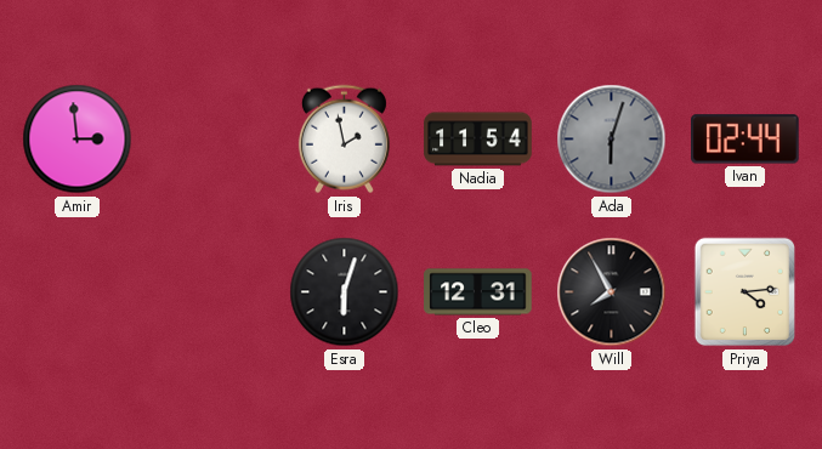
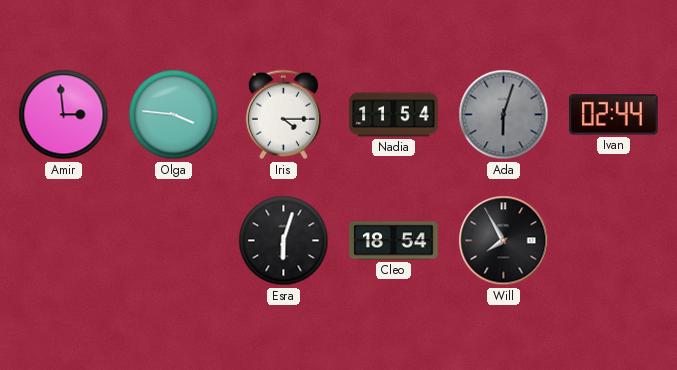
Olga: none -> 3:46
Iris: 1:58 -> 4:15
Cleo: 12:31 -> 18:54
Priya: 4:14 -> none
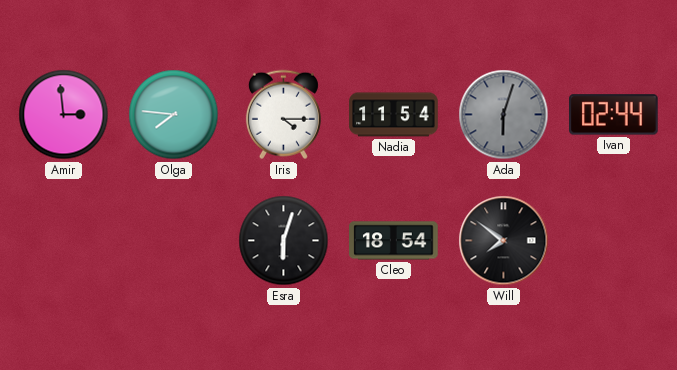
Olga: 3:46 -> 7:46
Will: 7:55 -> 7:51
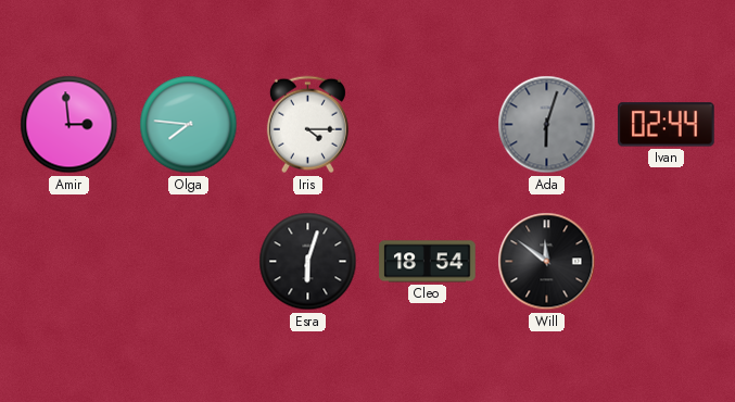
Nadia: 11:54 -> none
Will: 7:51 -> 11:51
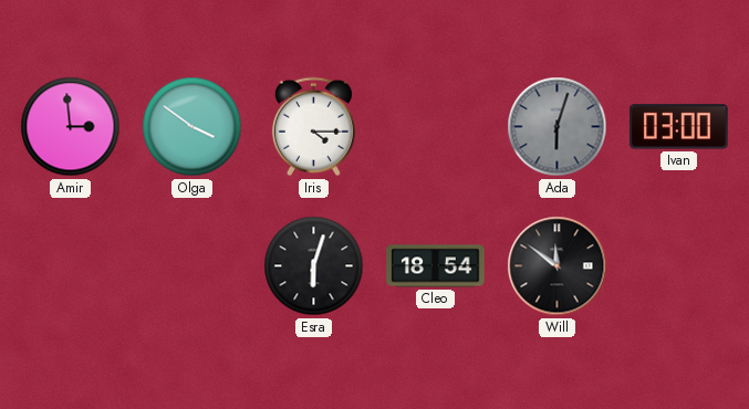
Olga: 7:46 -> 3:51
Ivan: 02:44 -> 03:00
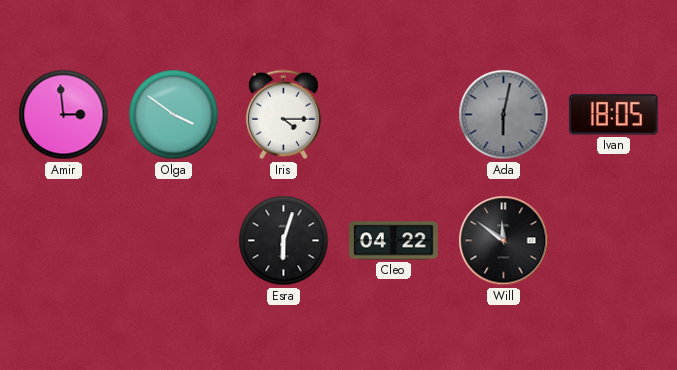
Ada: 6:03 -> 6:02
Ivan: 03:00 -> 18:05
Cleo: 18:54 -> 04:22
